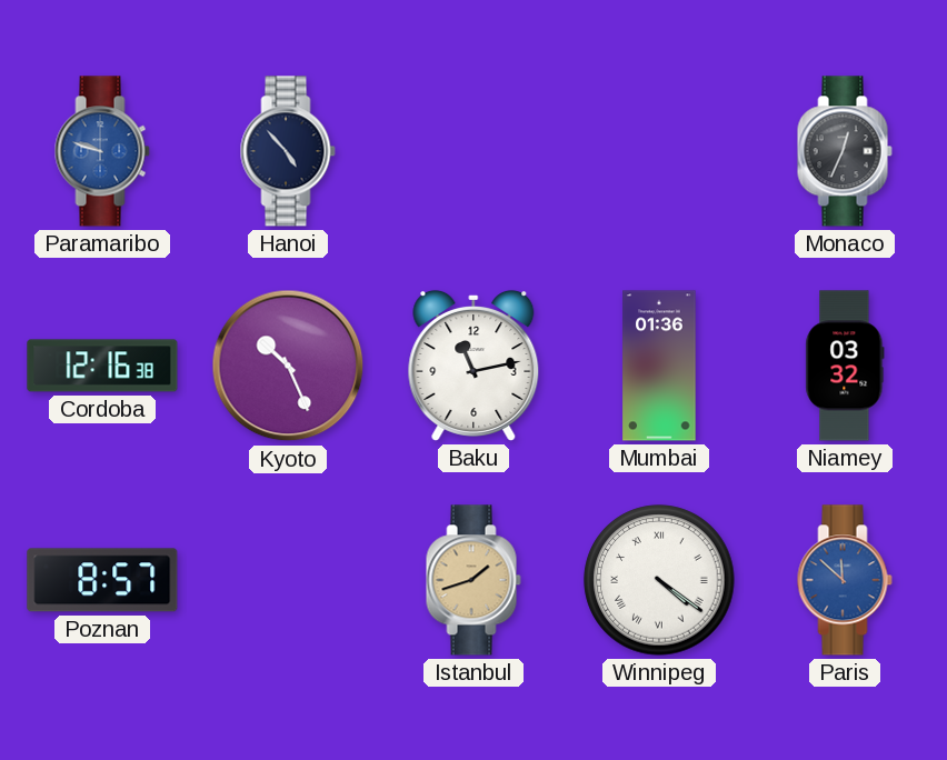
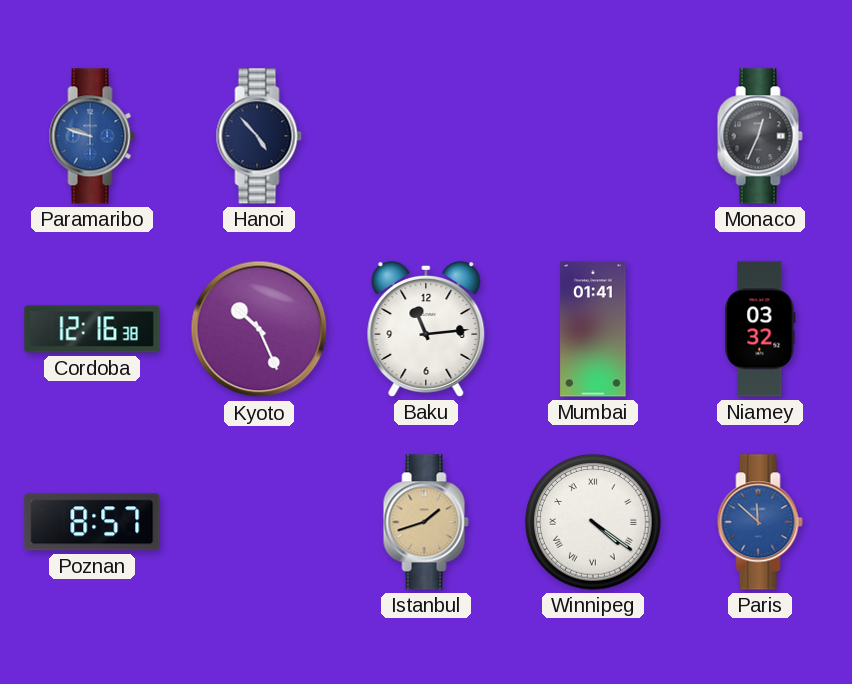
Baku: 11:13 -> 11:14
Mumbai: 01:36 -> 01:41
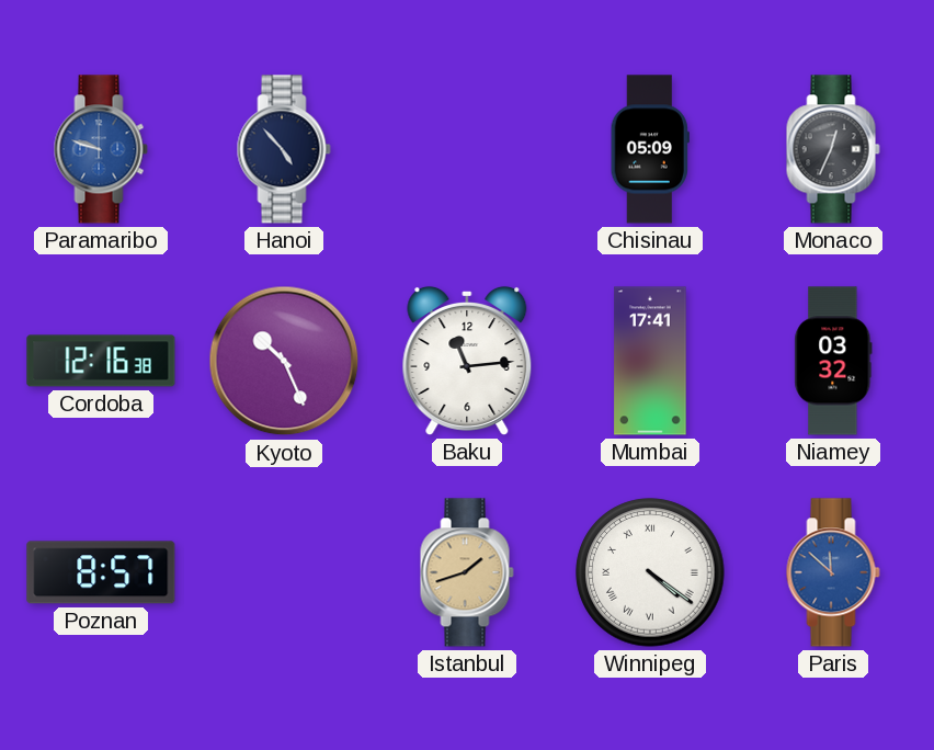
Chisinau: none -> 05:09
Mumbai: 01:41 -> 17:41
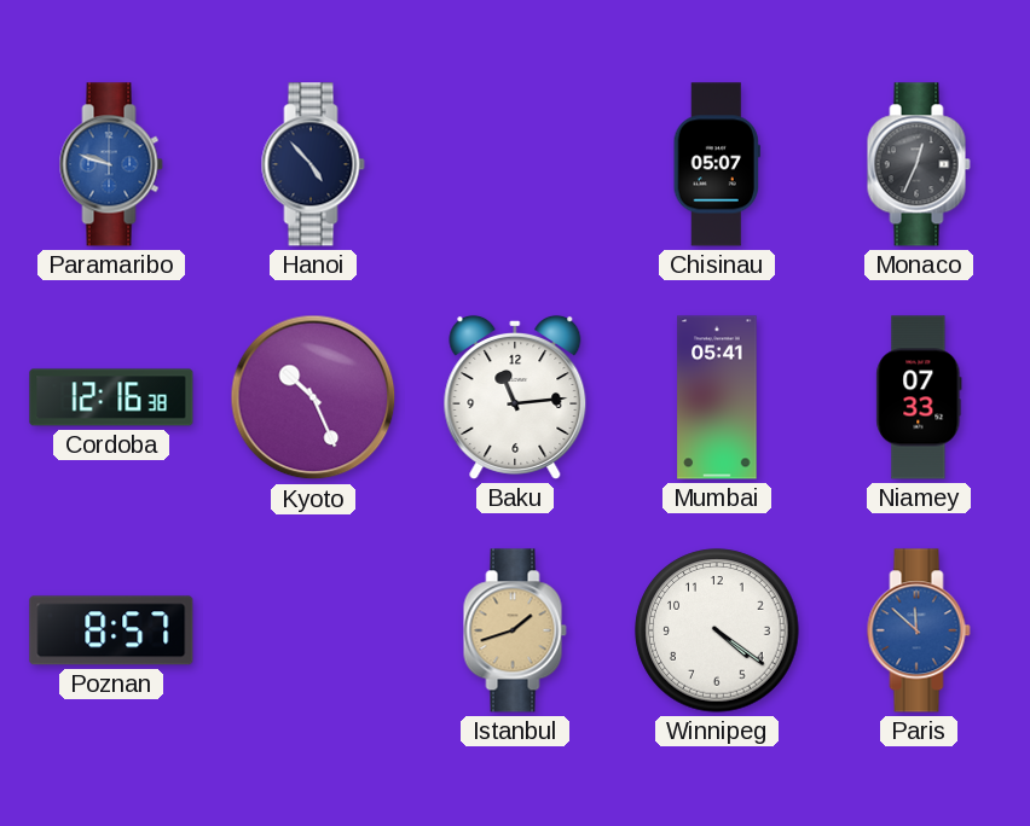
Chisinau: 05:09 -> 05:07
Mumbai: 17:41 -> 05:41
Niamey: 03:32 -> 07:33
Winnipeg numerals: Roman -> Arabic
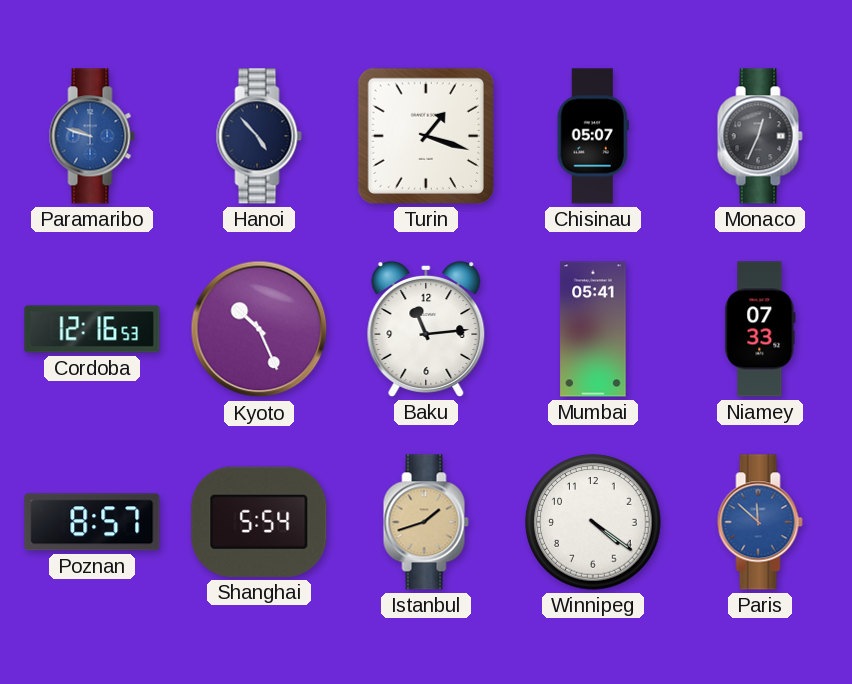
Turin: none -> 1:18
Cordoba: 12:16:38 -> 12:16:53
Shanghai: none -> 5:54
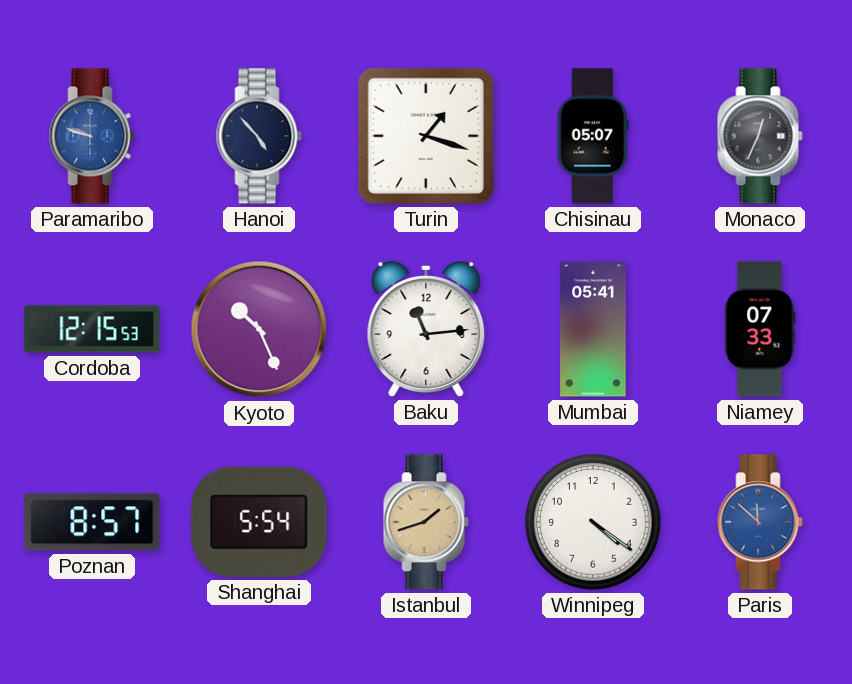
Cordoba: 12:16 -> 12:15
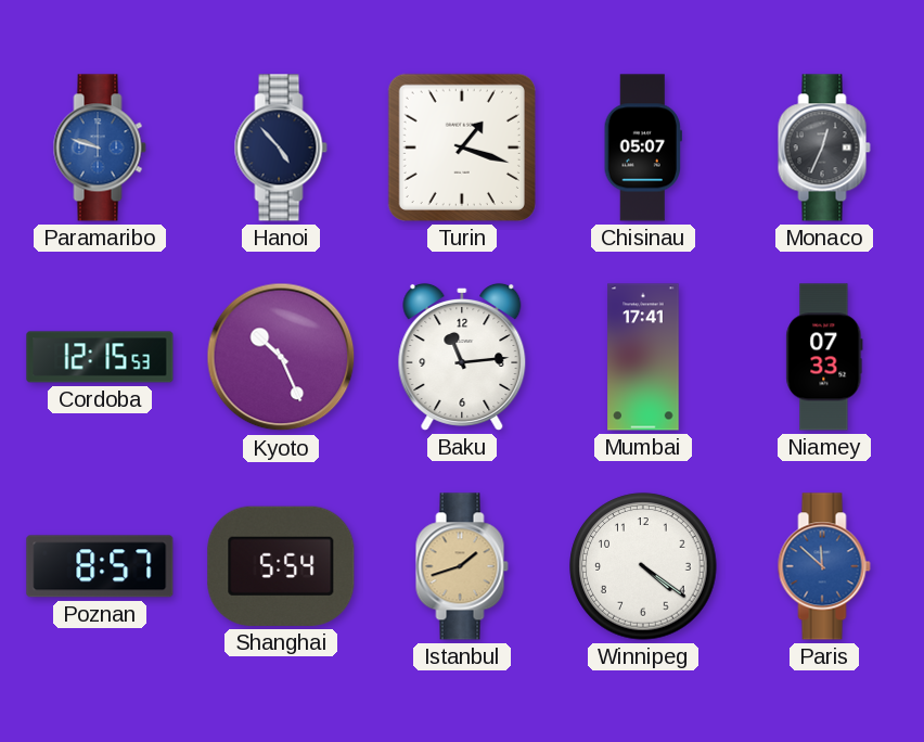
Mumbai: 05:41 -> 17:41
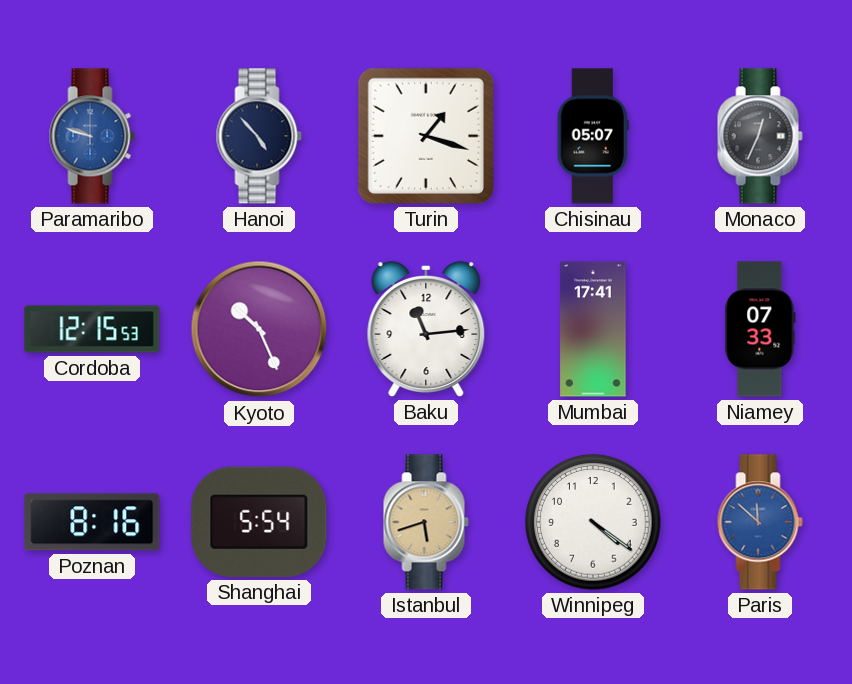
Poznan: 8:57 -> 8:16
Istanbul: 1:42 -> 5:42
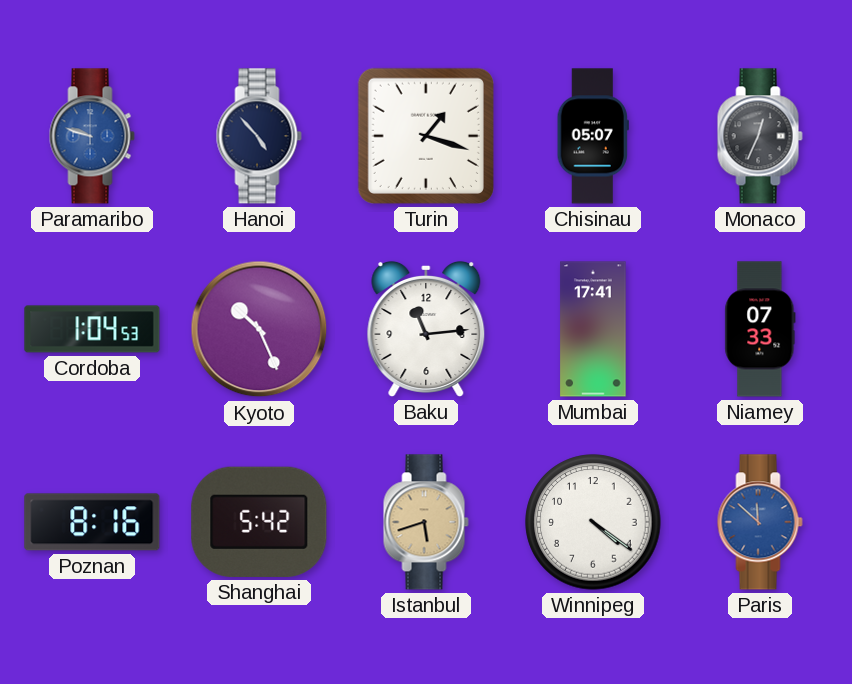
Cordoba: 12:15 -> 1:04
Shanghai: 5:54 -> 5:42
